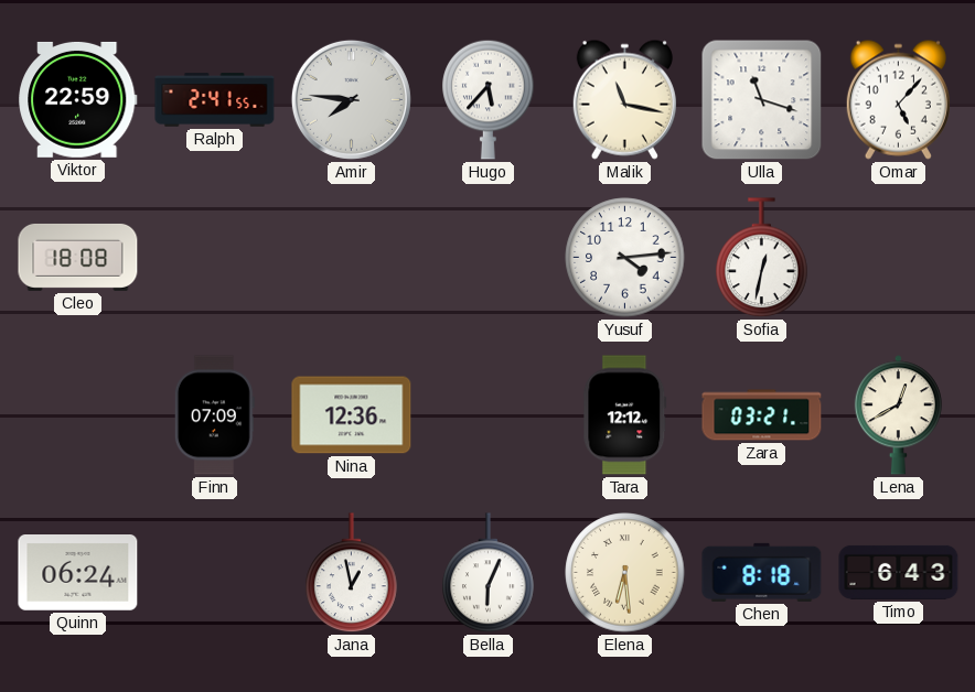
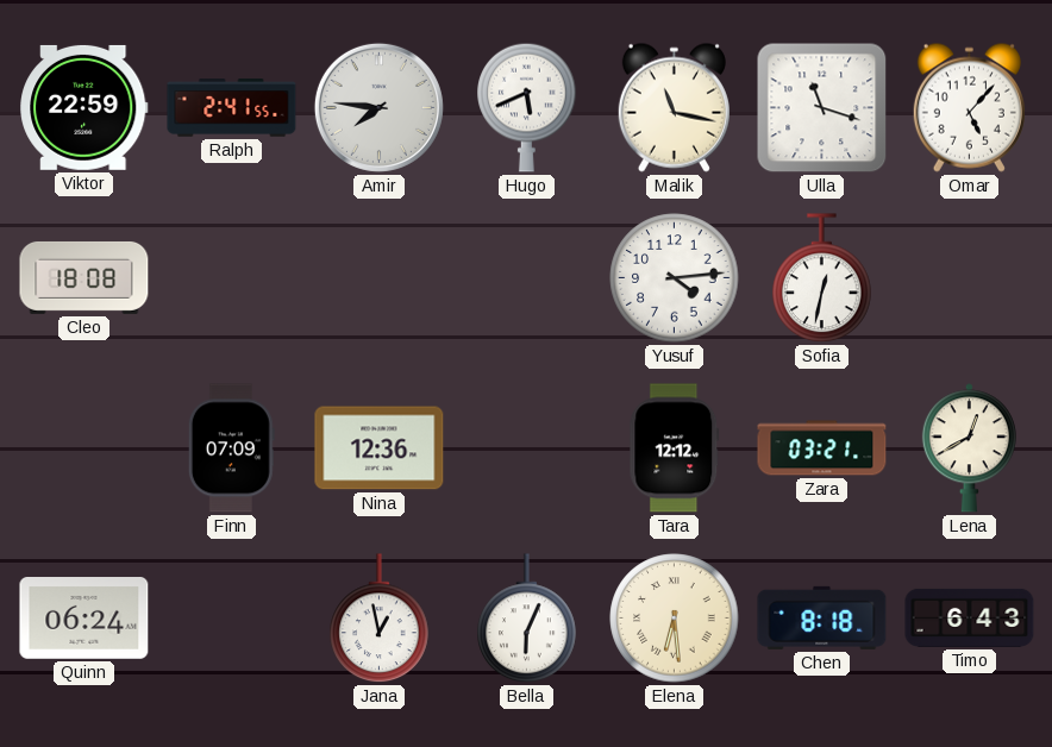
Hugo: 5:37 -> 5:41
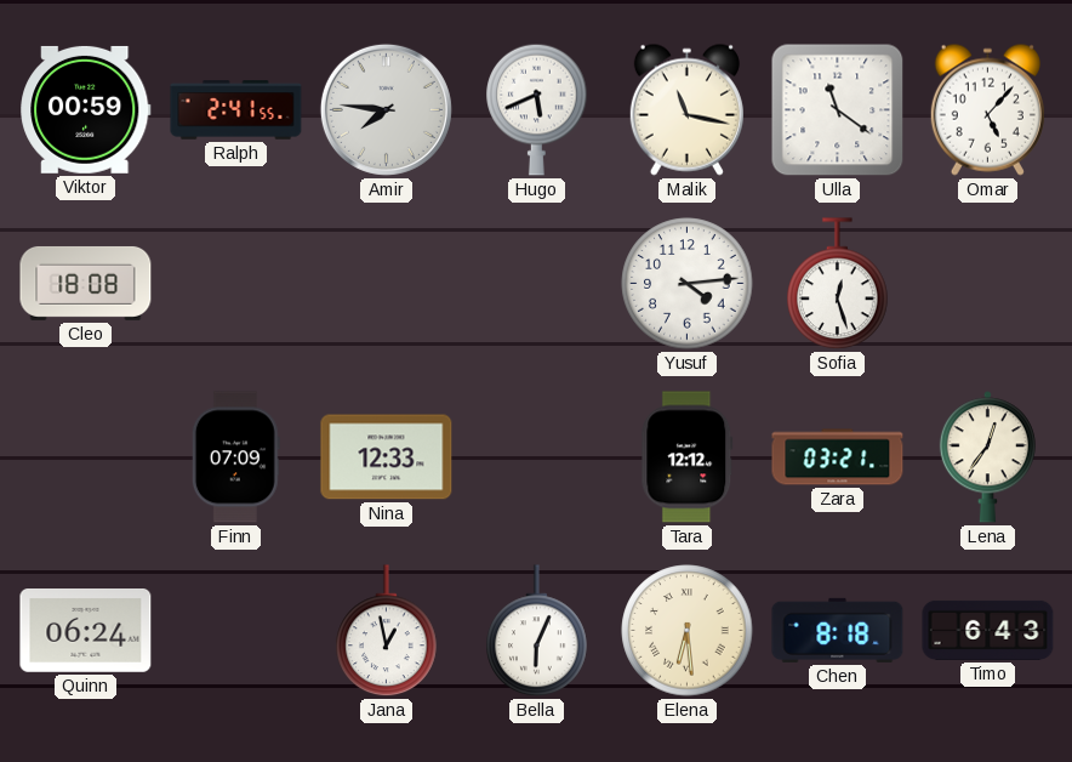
Viktor: 22:59 -> 00:59
Ulla: 11:18 -> 11:21
Sofia: 12:32 -> 12:27
Nina: 12:36 -> 12:33
Lena: 12:40 -> 12:36
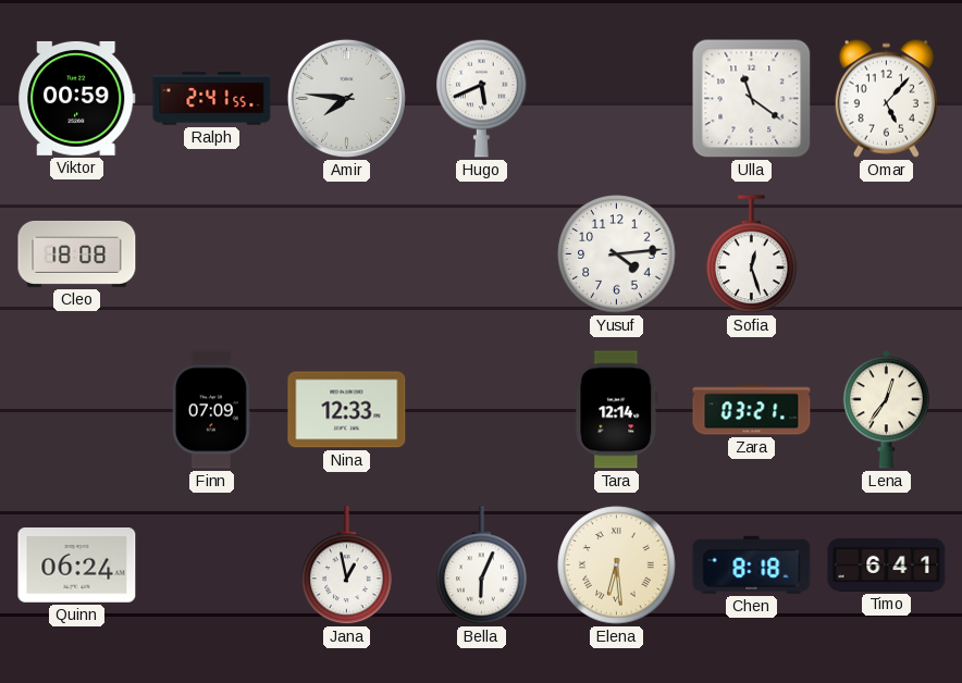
Malik: 11:17 -> none
Tara: 12:12 -> 12:14
Timo: 6:43 -> 6:41
